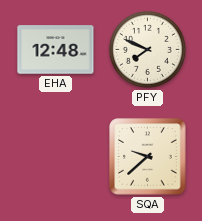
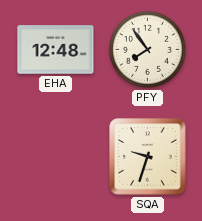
PFY: 7:49 -> 7:54
SQA: 9:38 -> 9:33
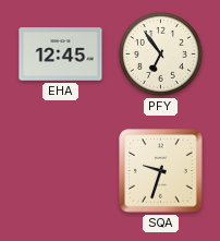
EHA: 12:48 -> 12:45
PFY: 7:54 -> 6:54
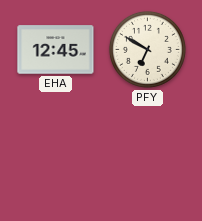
PFY: 6:54 -> 6:50
SQA: 9:33 -> none
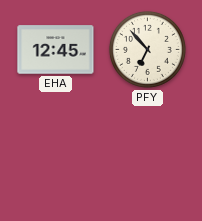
PFY: 6:50 -> 6:53
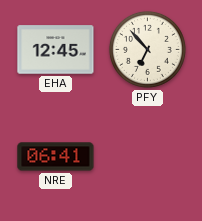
NRE: none -> 06:41
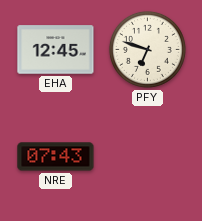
PFY: 6:53 -> 6:48
NRE: 06:41 -> 07:43
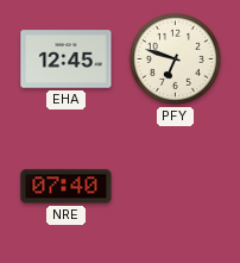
NRE: 07:43 -> 07:40
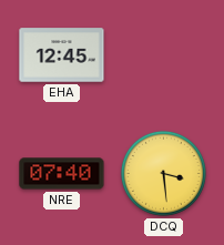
PFY: 6:48 -> none
DCQ: none -> 3:29
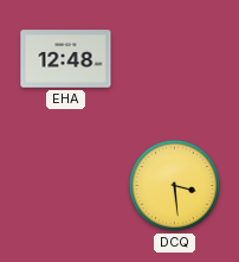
EHA: 12:45 -> 12:48
NRE: 07:40 -> none
